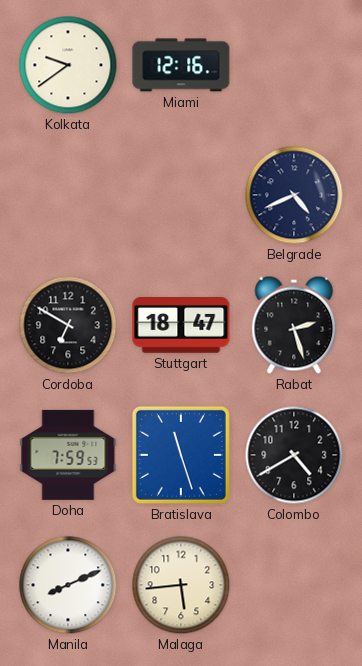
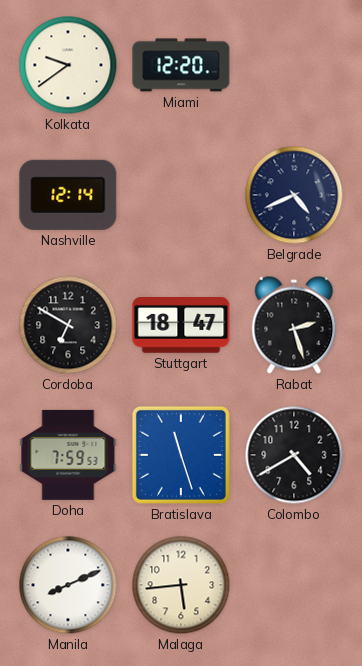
Miami: 12:16 -> 12:20
Nashville: none -> 12:14
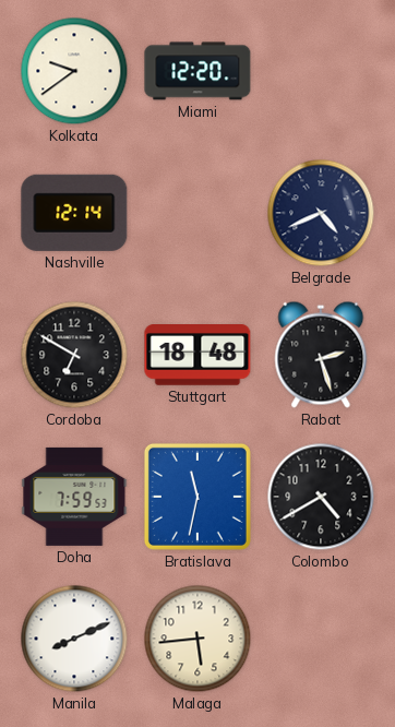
Stuttgart: 18:47 -> 18:48
Bratislava: 11:27 -> 11:32
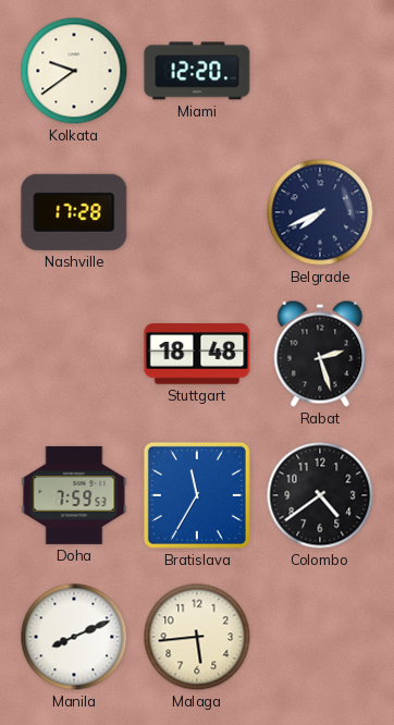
Nashville: 12:14 -> 17:28
Belgrade: 4:41 -> 7:41
Cordoba: 6:50 -> none
Bratislava: 11:32 -> 11:35
Colombo: 4:40 -> 4:39
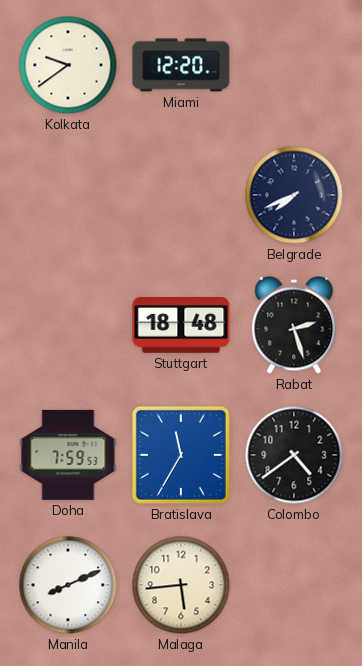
Nashville: 17:28 -> none
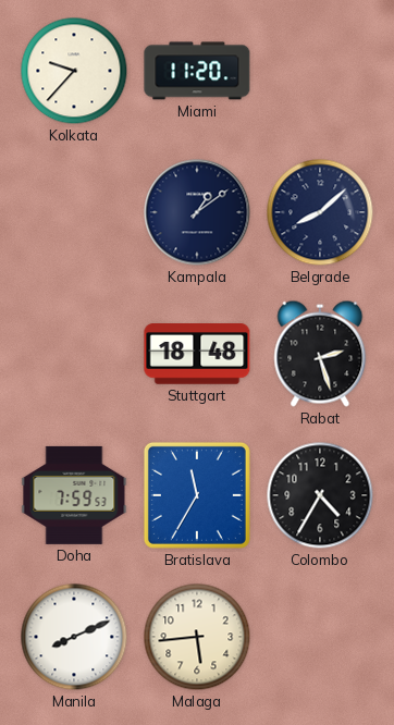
Kolkata: 9:39 -> 9:37
Miami: 12:20 -> 11:20
Kampala: none -> 1:09
Belgrade: 7:41 -> 8:08
Colombo: 4:39 -> 4:35
